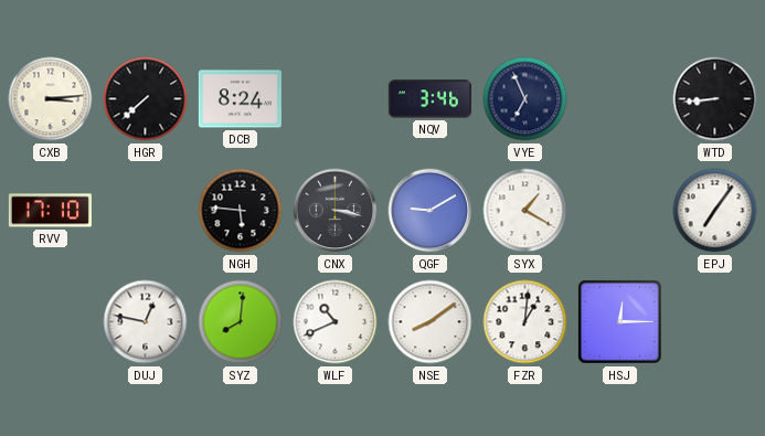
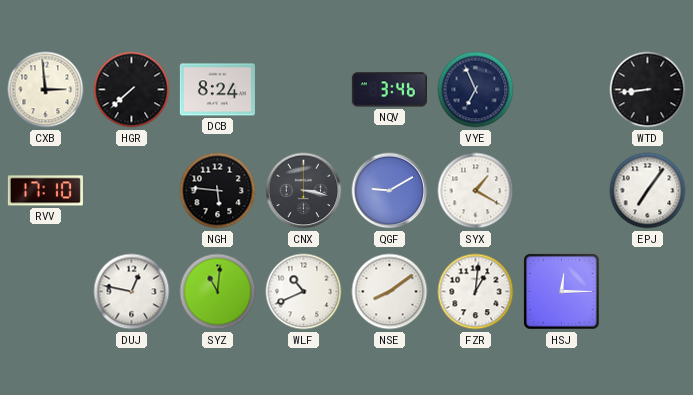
CXB: 3:14 -> 2:59
SYZ: 8:01 -> 11:01
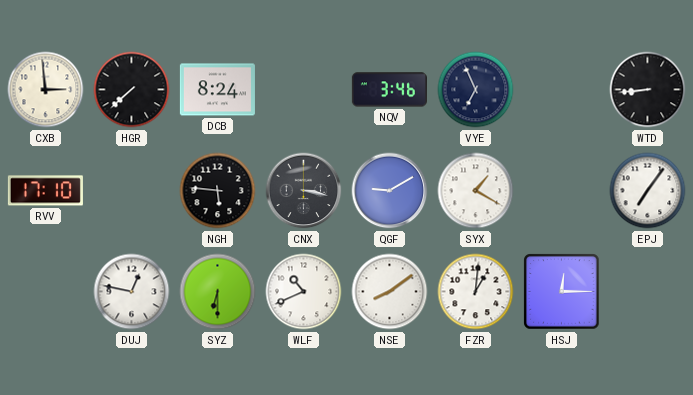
SYZ: 11:01 -> 6:30
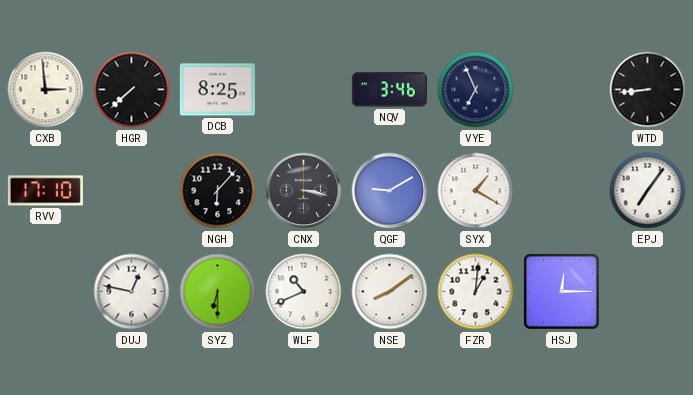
DCB: 8:24 -> 8:25
NGH: 5:46 -> 6:07
